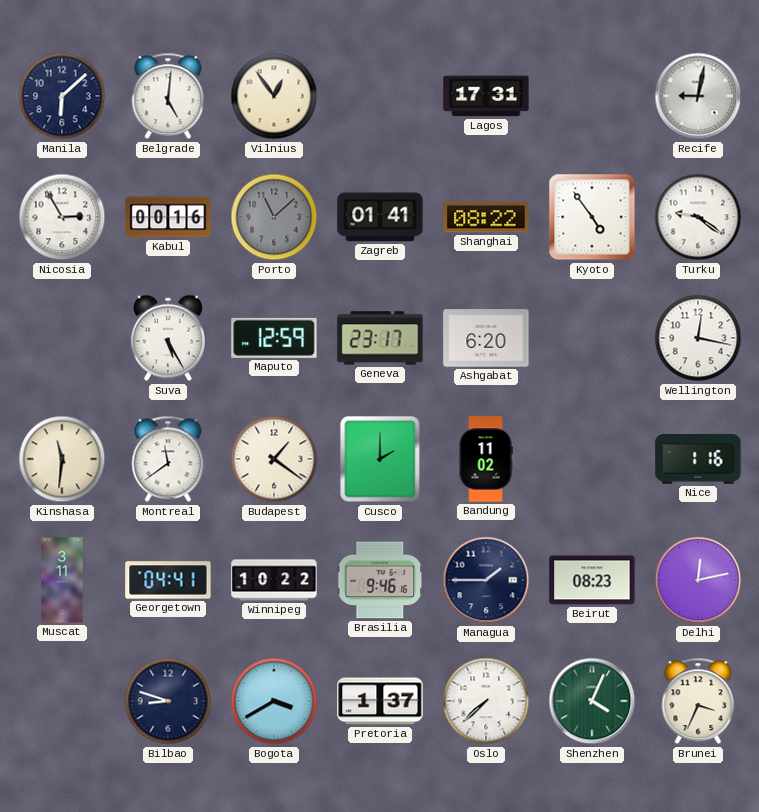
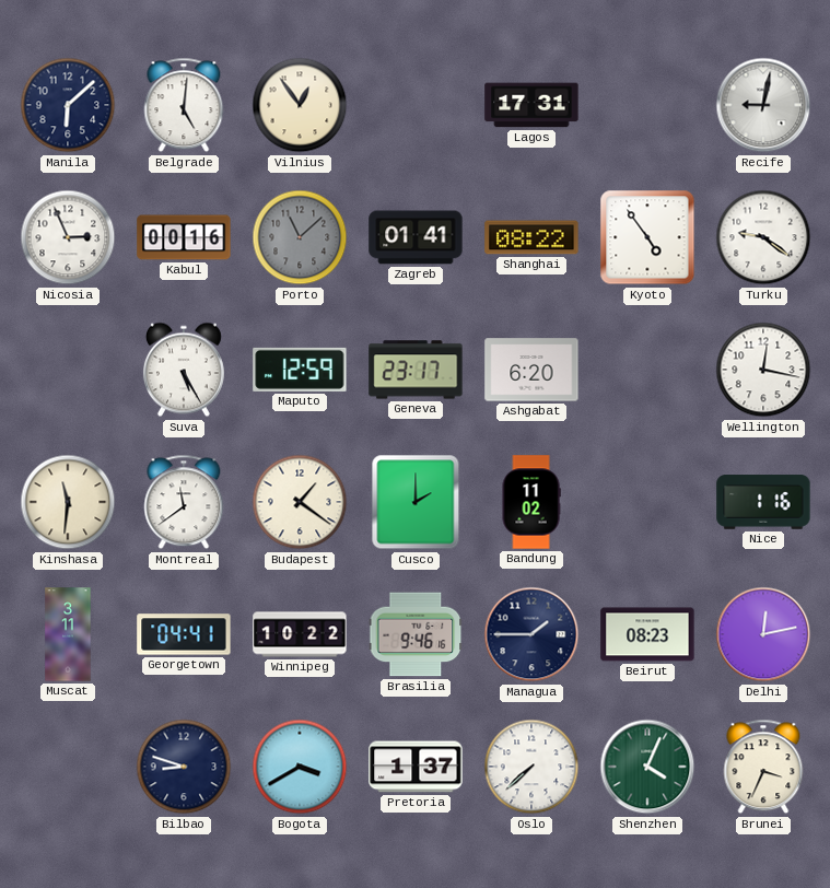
Nicosia: 2:55 -> 2:56
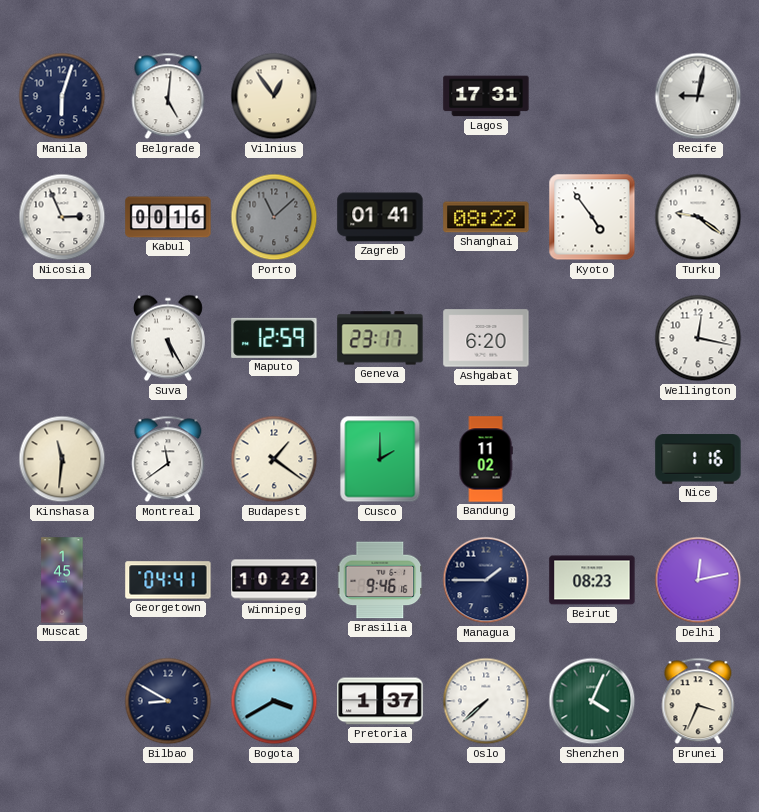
Manila: 6:08 -> 6:03
Muscat: 3:11 -> 1:45
Bilbao: 8:48 -> 8:50
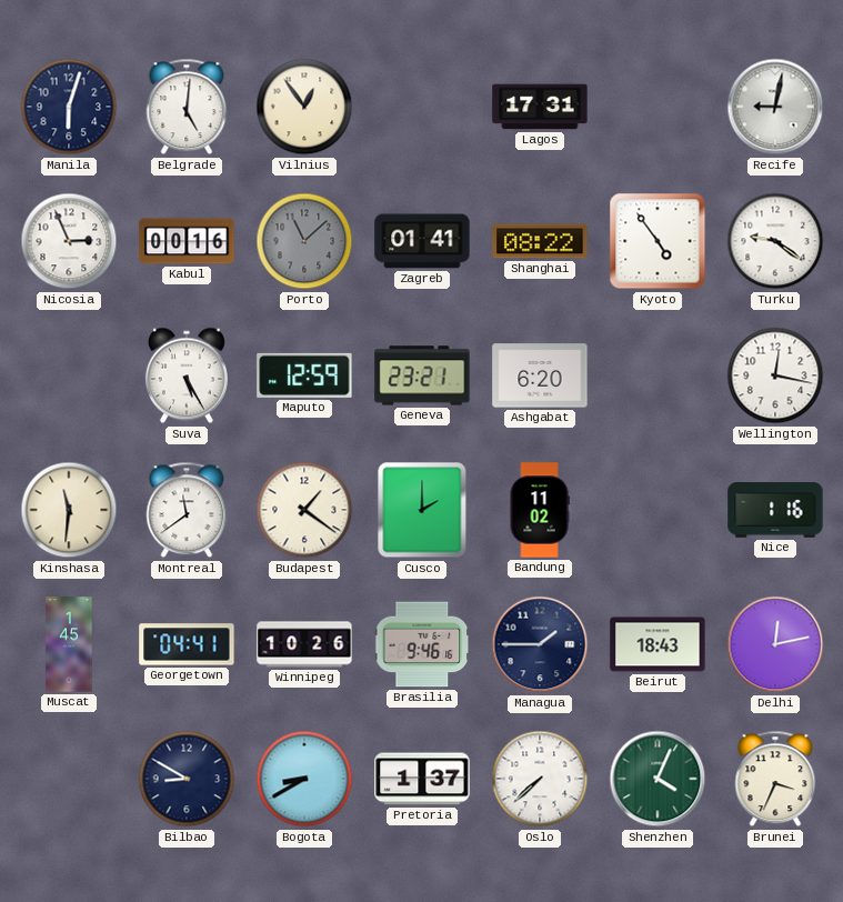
Geneva: 23:17 -> 23:21
Winnipeg: 10:22 -> 10:26
Beirut: 08:23 -> 18:43
Bogota: 3:40 -> 8:40
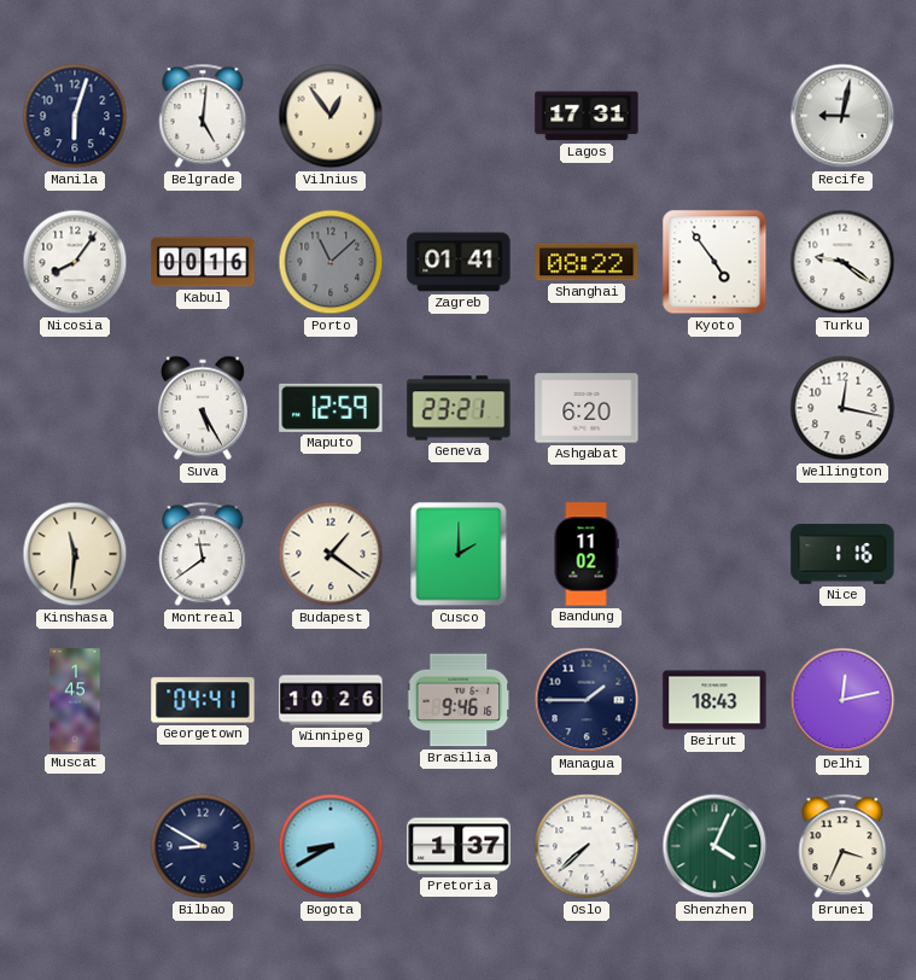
Nicosia: 2:56 -> 8:06
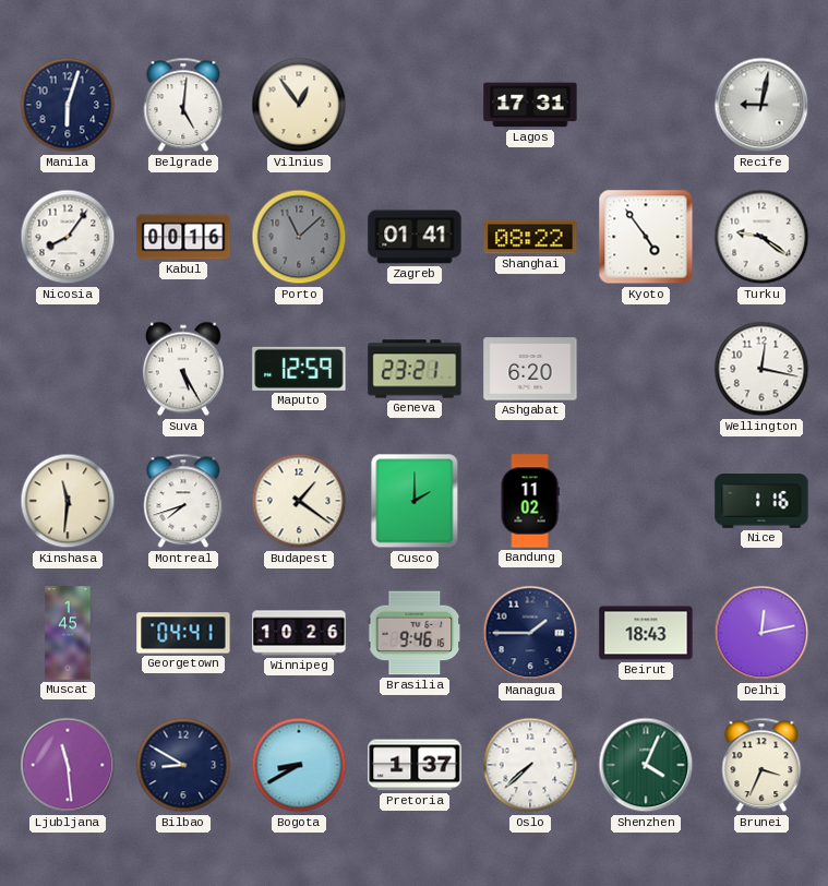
Montreal: 11:39 -> 7:42
Ljubljana: none -> 11:29
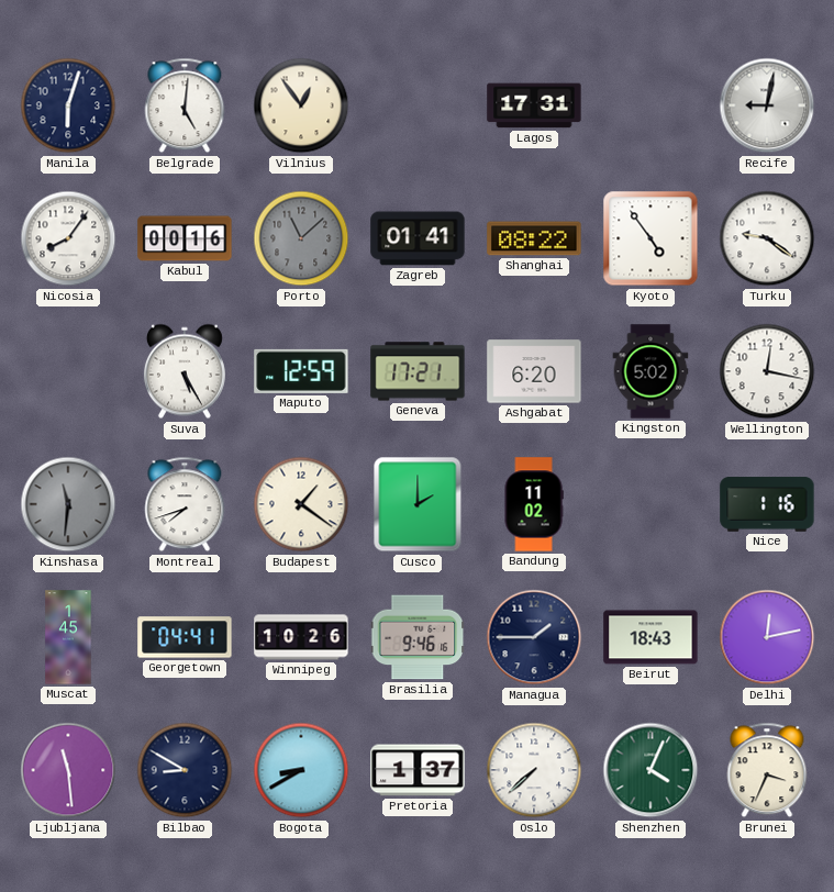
Geneva: 23:21 -> 17:21
Kingston: none -> 5:02
Kinshasa dial: cream -> grey
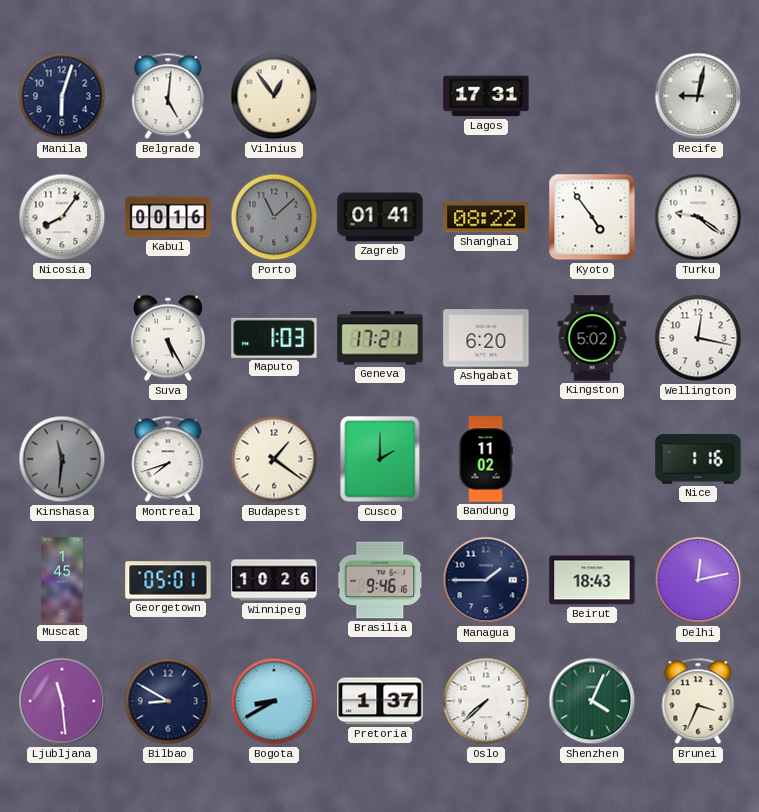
Maputo: 12:59 -> 1:03
Georgetown: 04:41 -> 05:01
